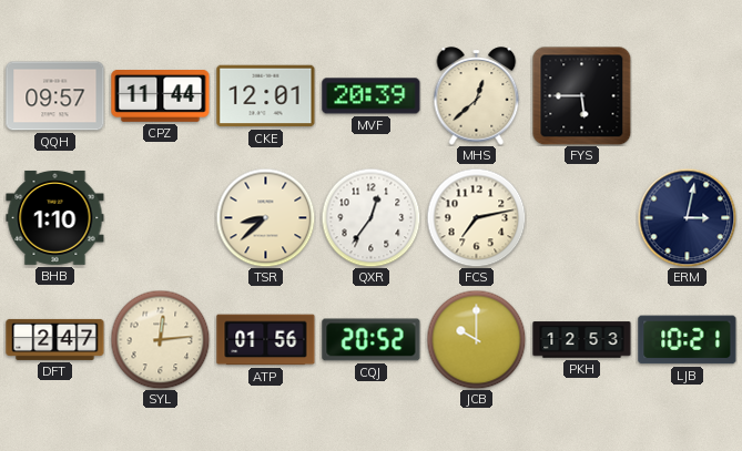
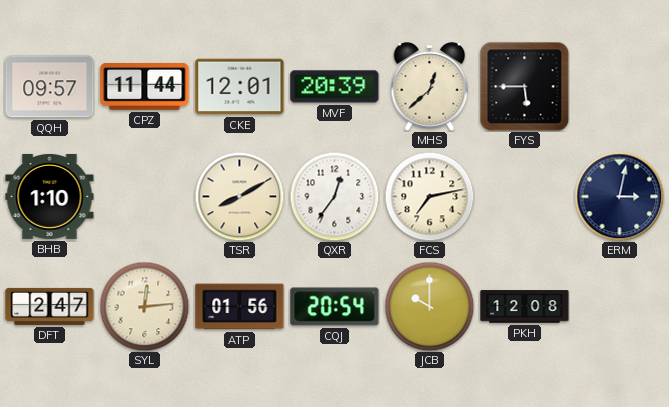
TSR: 8:38 -> 8:10
CQJ: 20:52 -> 20:54
PKH: 12:53 -> 12:08
LJB: 10:21 -> none
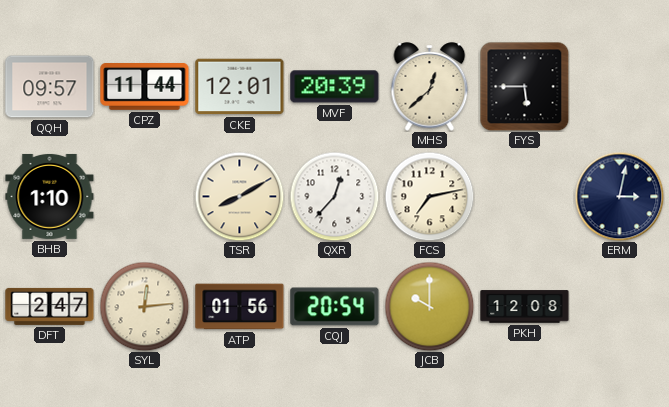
QXR: 12:36 -> 12:37
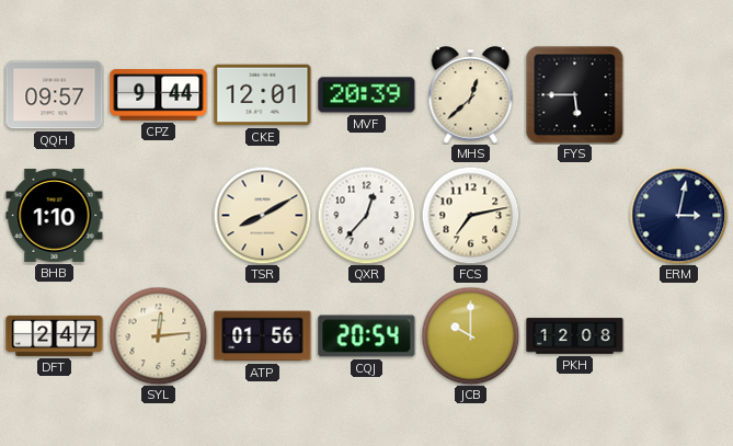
CPZ: 11:44 -> 9:44
